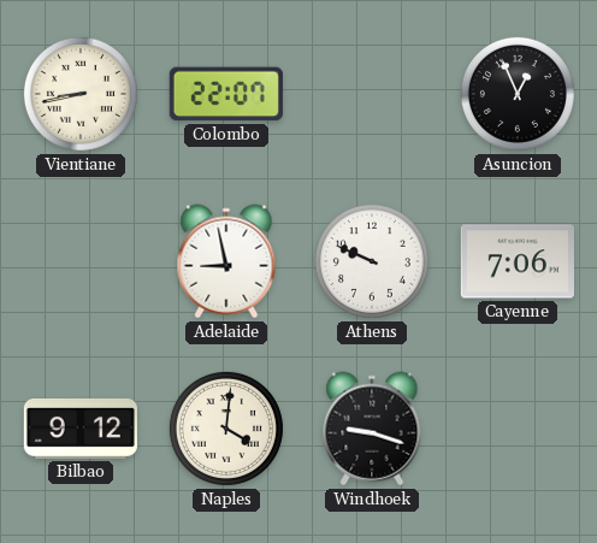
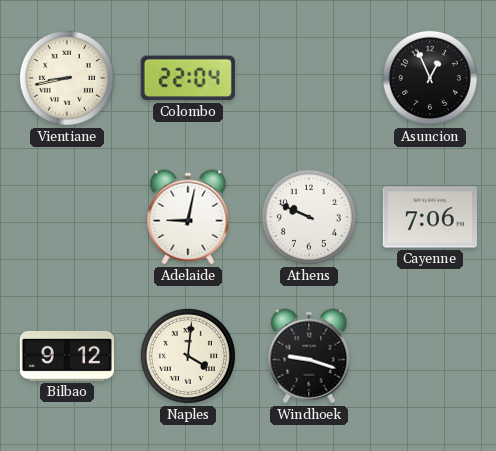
Colombo: 22:07 -> 22:04
Adelaide: 8:58 -> 9:02
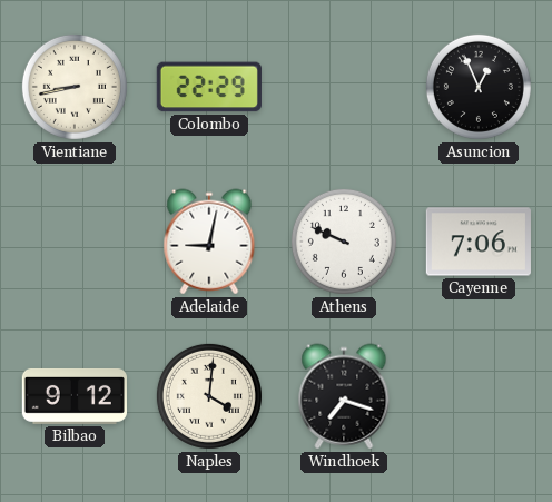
Colombo: 22:04 -> 22:29
Windhoek: 9:18 -> 7:18
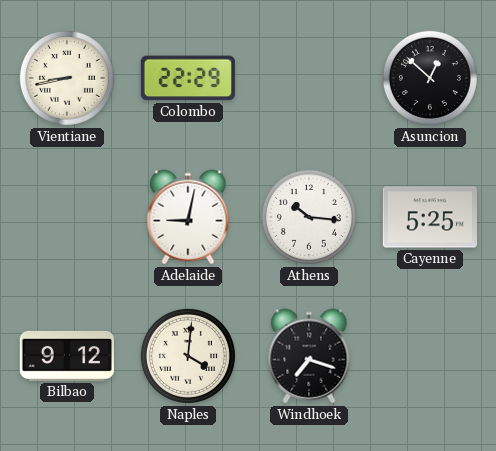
Asuncion: 12:56 -> 12:52
Athens: 9:49 -> 10:16
Cayenne: 7:06 -> 5:25
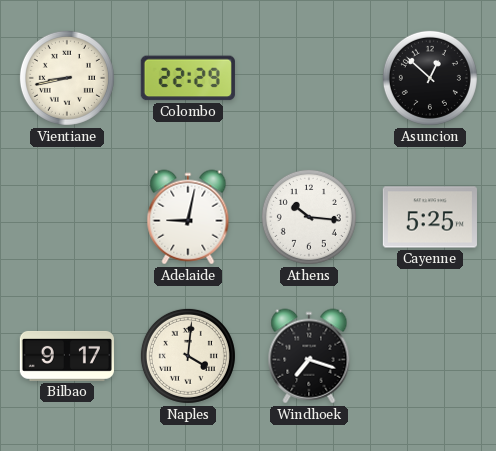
Bilbao: 9:12 -> 9:17
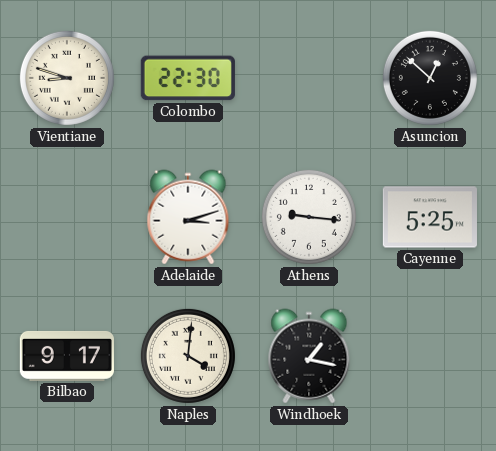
Vientiane: 8:43 -> 8:48
Colombo: 22:29 -> 22:30
Adelaide: 9:02 -> 3:12
Athens: 10:16 -> 9:16
Windhoek: 7:18 -> 1:17
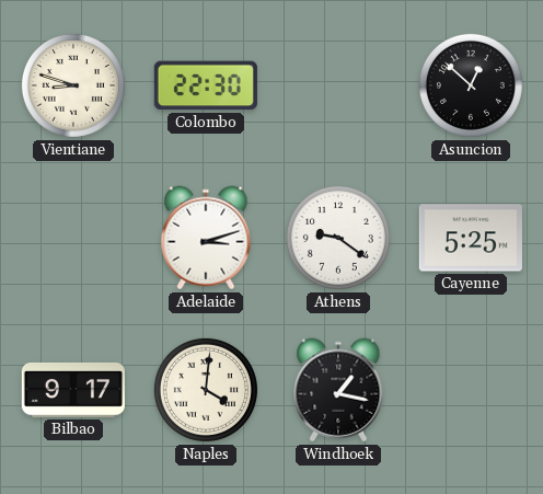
Athens: 9:16 -> 9:21
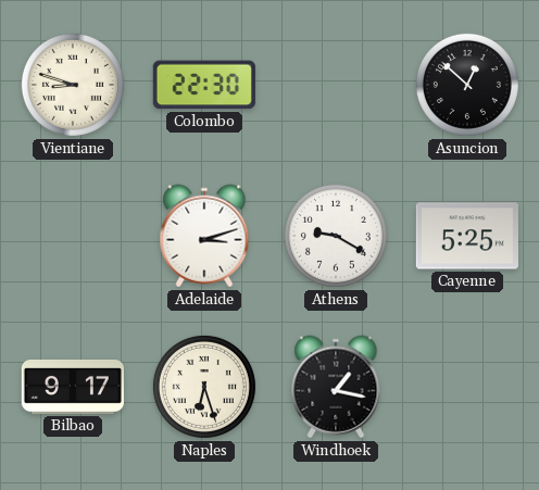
Athens: 9:21 -> 9:20
Naples: 4:01 -> 6:27
